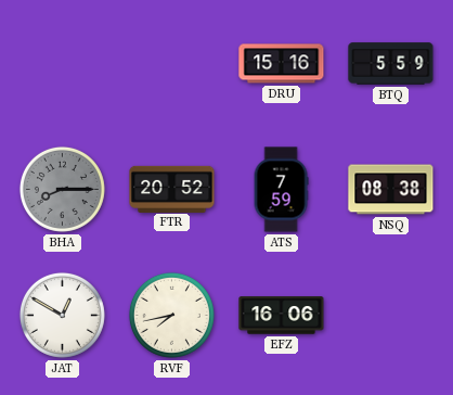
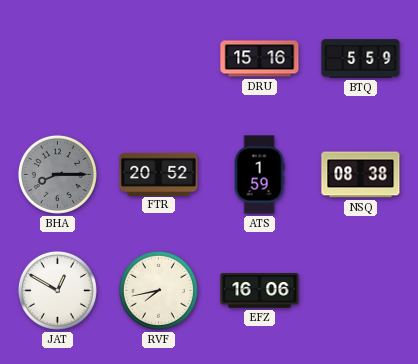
ATS: 7:59 -> 1:59
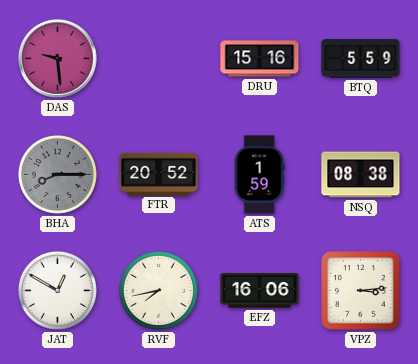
DAS: none -> 9:29
VPZ: none -> 3:14
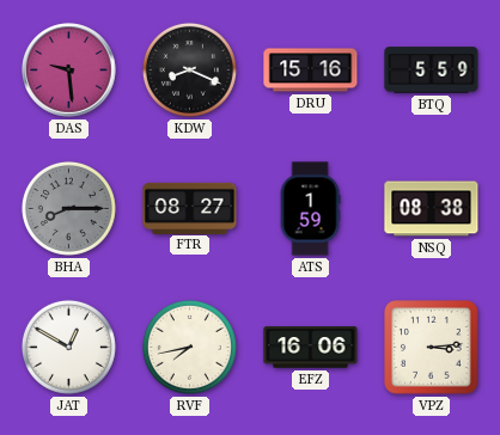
KDW: none -> 8:19
FTR: 20:52 -> 08:27
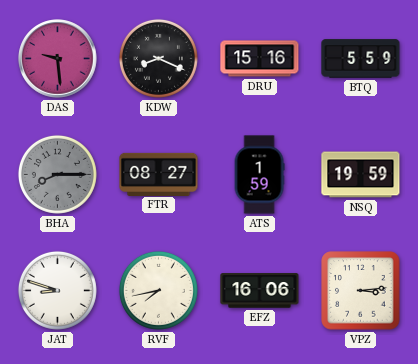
NSQ: 08:38 -> 19:59
JAT: 12:50 -> 8:48
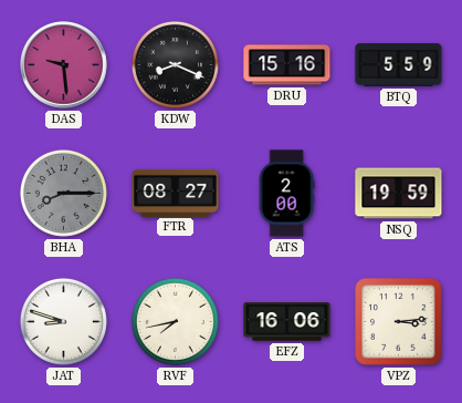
ATS: 1:59 -> 2:00
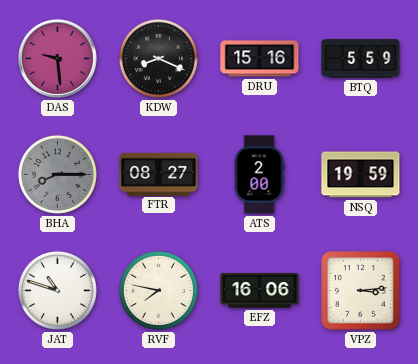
JAT: 8:48 -> 10:48
RVF: 7:43 -> 7:47
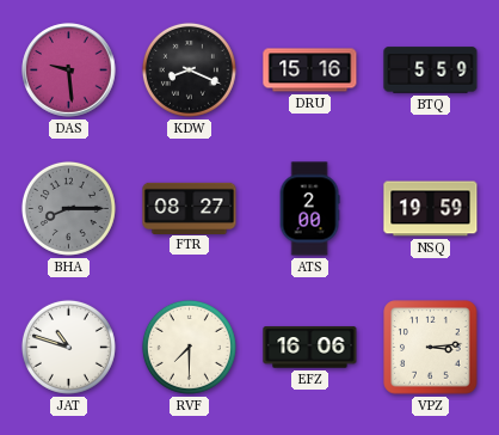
RVF: 7:47 -> 7:30
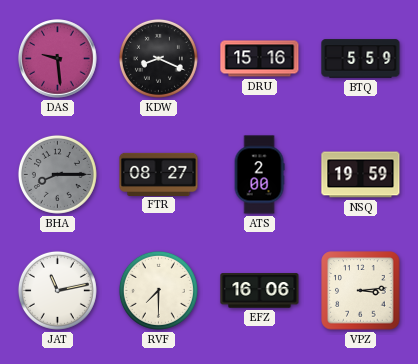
JAT: 10:48 -> 11:13
